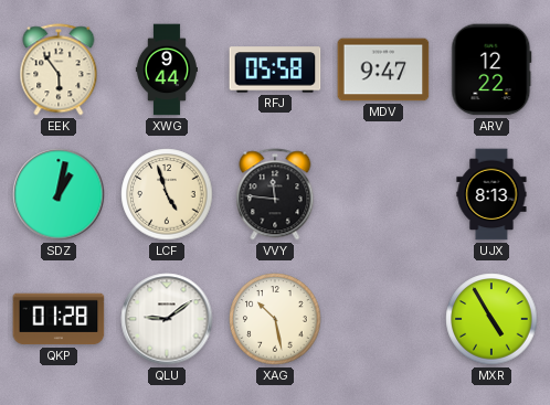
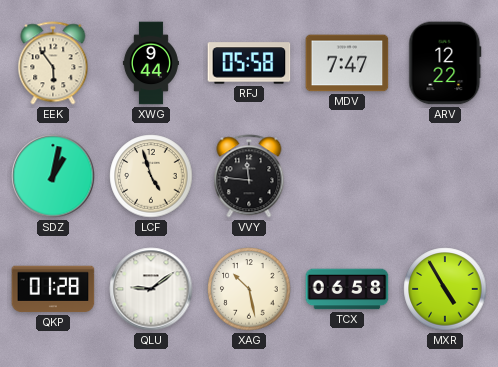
MDV: 9:47 -> 7:47
UJX: 8:13 -> none
TCX: none -> 06:58
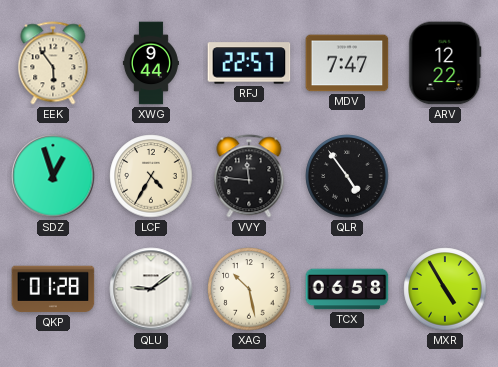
RFJ: 05:58 -> 22:57
SDZ: 1:02 -> 12:57
LCF: 4:57 -> 4:35
QLR: none -> 4:54
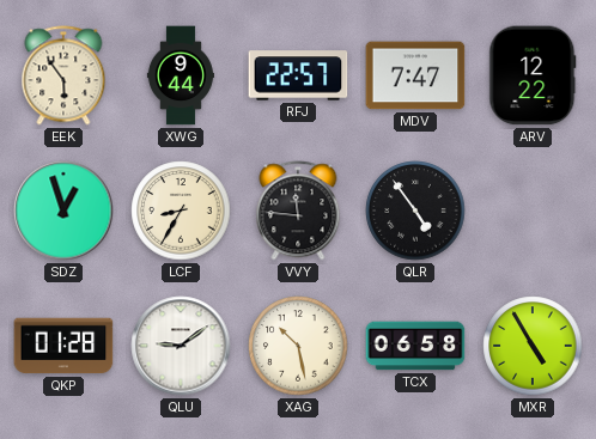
LCF: 4:35 -> 8:35
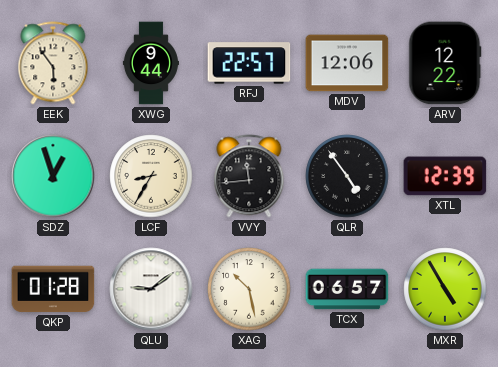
MDV: 7:47 -> 12:06
VVY: 11:46 -> 11:44
XTL: none -> 12:39
TCX: 06:58 -> 06:57
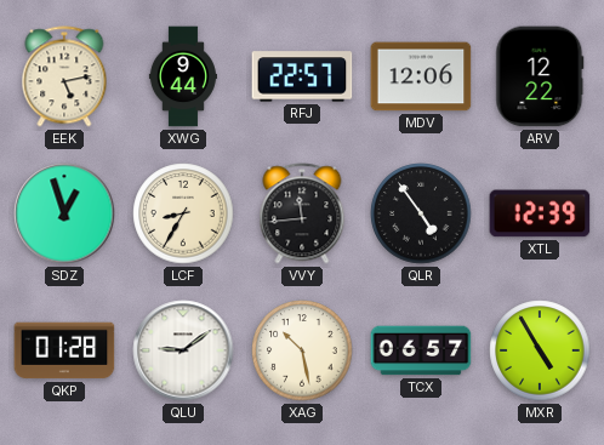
EEK: 5:54 -> 5:13
